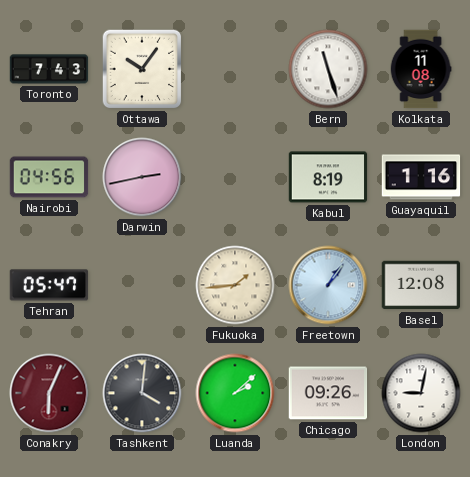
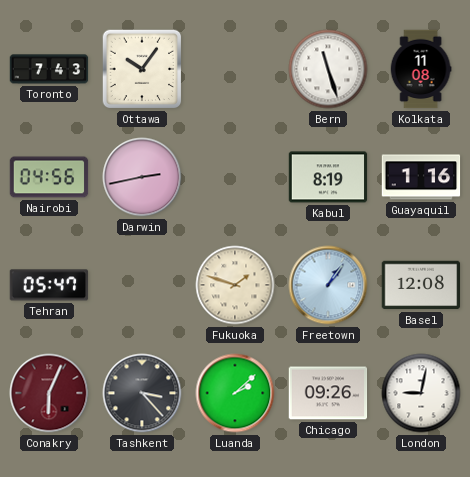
Fukuoka: 1:44 -> 1:48
Tashkent: 4:01 -> 3:23
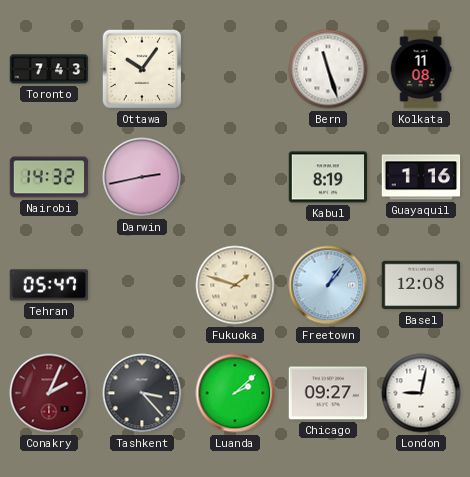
Nairobi: 04:56 -> 14:32
Conakry: 6:04 -> 2:04
Chicago: 09:26 -> 09:27
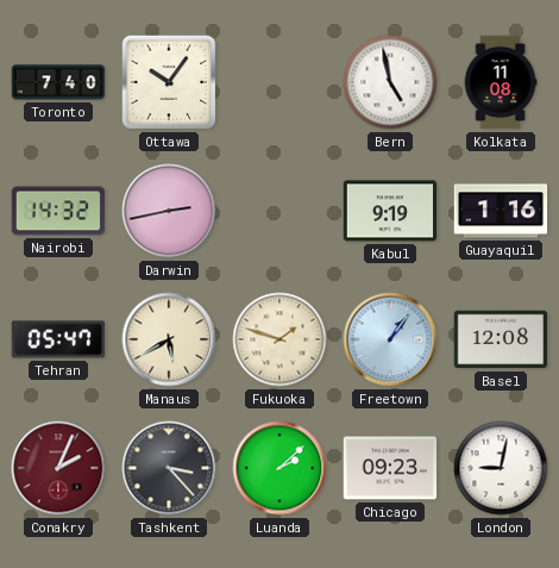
Toronto: 7:43 -> 7:40
Bern: 11:27 -> 4:58
Kabul: 8:19 -> 9:19
Manaus: none -> 5:40
Chicago: 09:27 -> 09:23
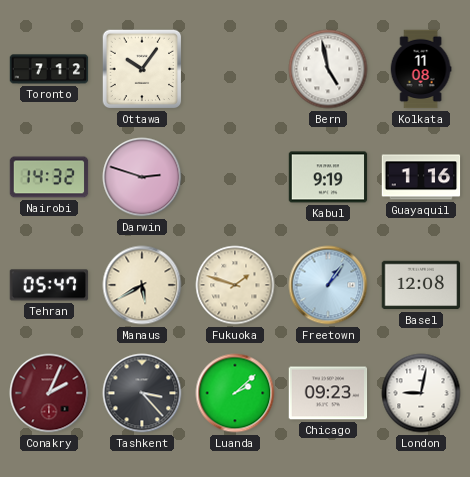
Toronto: 7:40 -> 7:12
Darwin: 2:43 -> 2:48
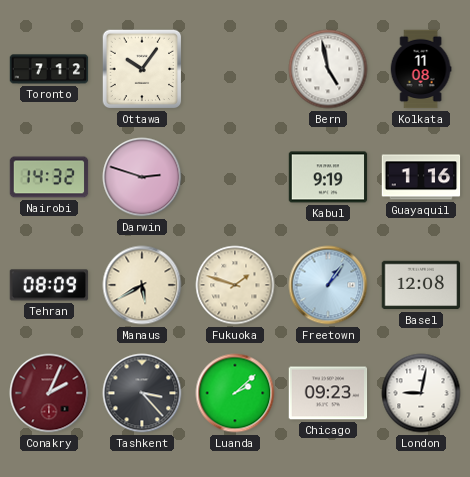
Tehran: 05:47 -> 08:09
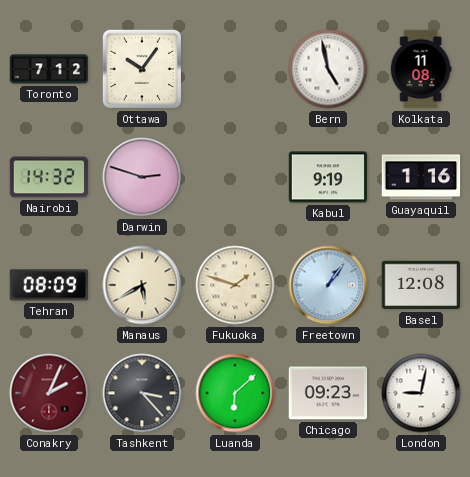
Luanda: 2:08 -> 6:08
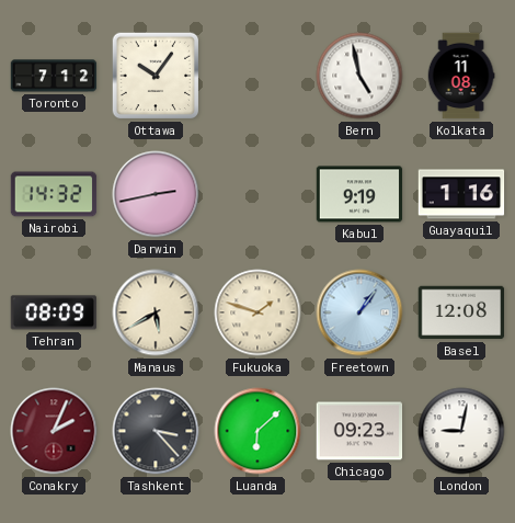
Darwin: 2:48 -> 2:43
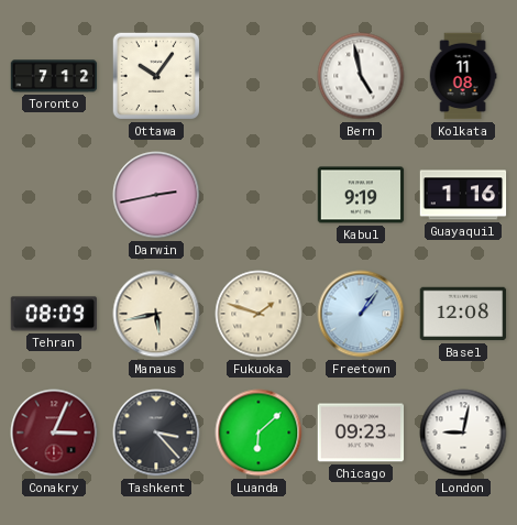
Nairobi: 14:32 -> none
Manaus: 5:40 -> 5:43
Conakry: 2:04 -> 3:04
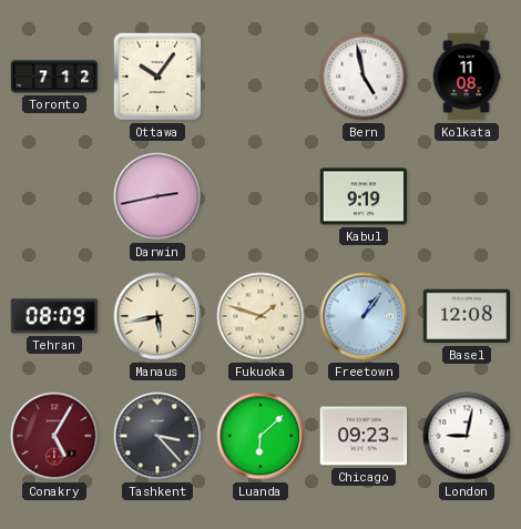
Guayaquil: 1:16 -> none
Conakry: 3:04 -> 5:05
